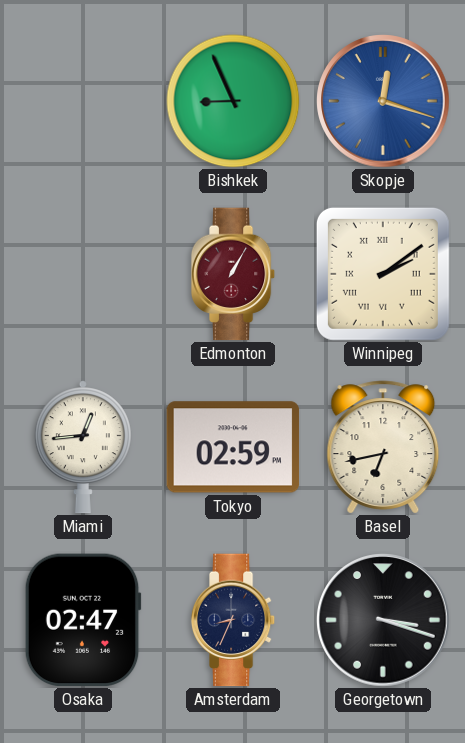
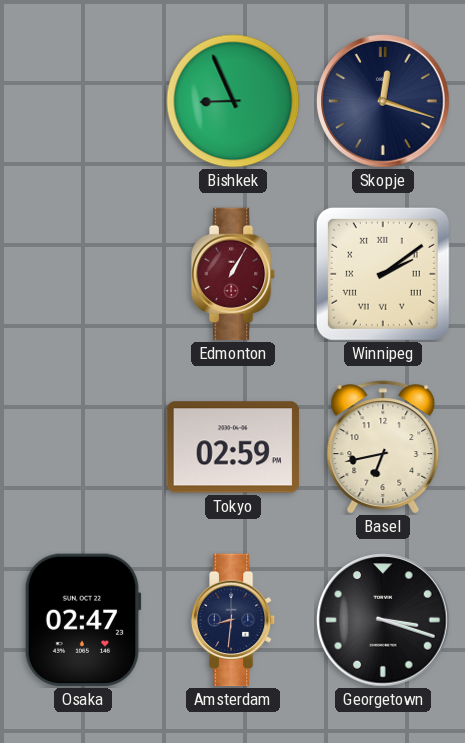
Skopje dial: blue -> navy
Miami: 12:44 -> none
Amsterdam: 8:34 -> 8:31
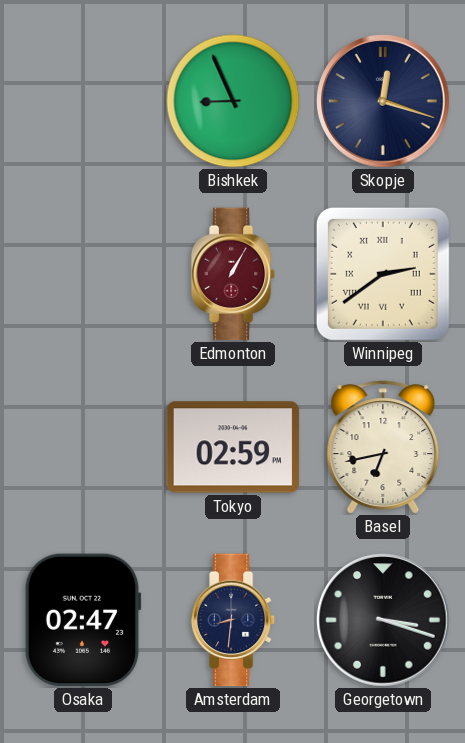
Winnipeg: 2:09 -> 2:39
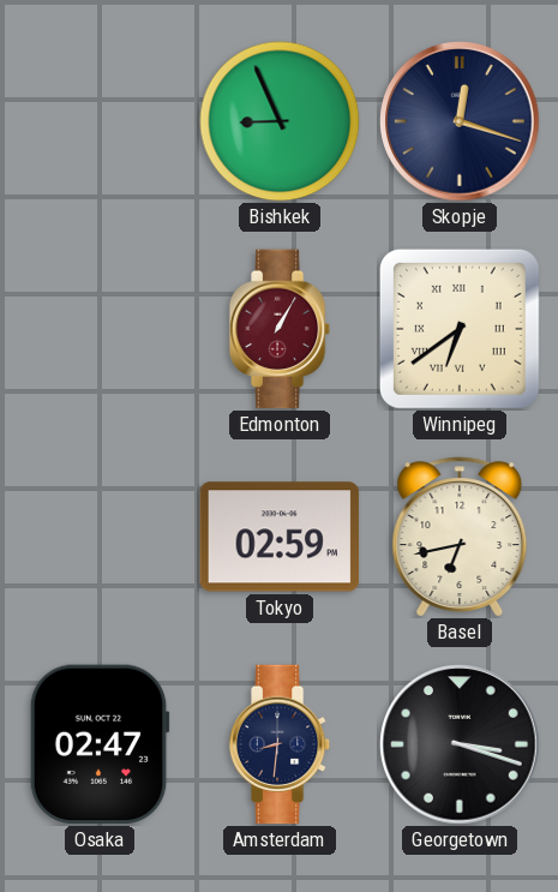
Winnipeg: 2:39 -> 6:39
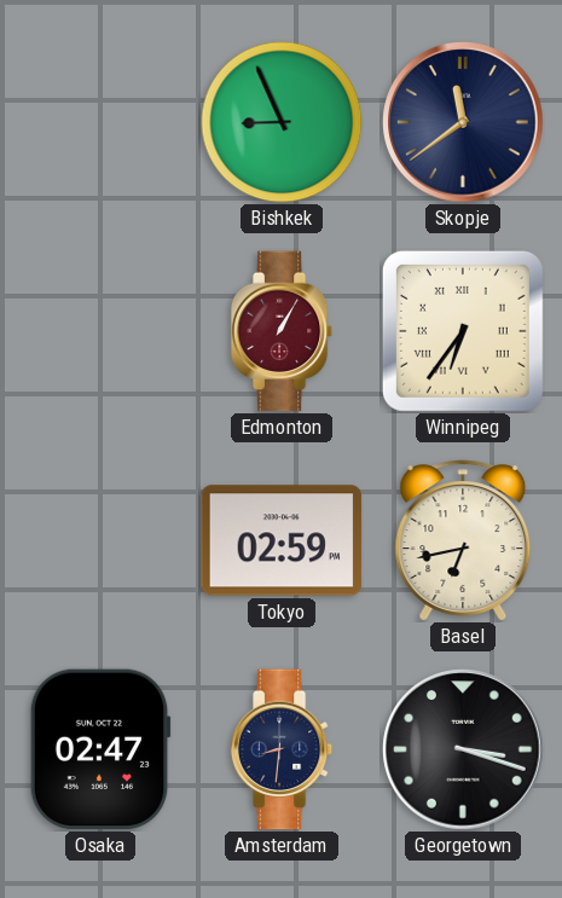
Skopje: 12:18 -> 11:39
Winnipeg: 6:39 -> 6:36
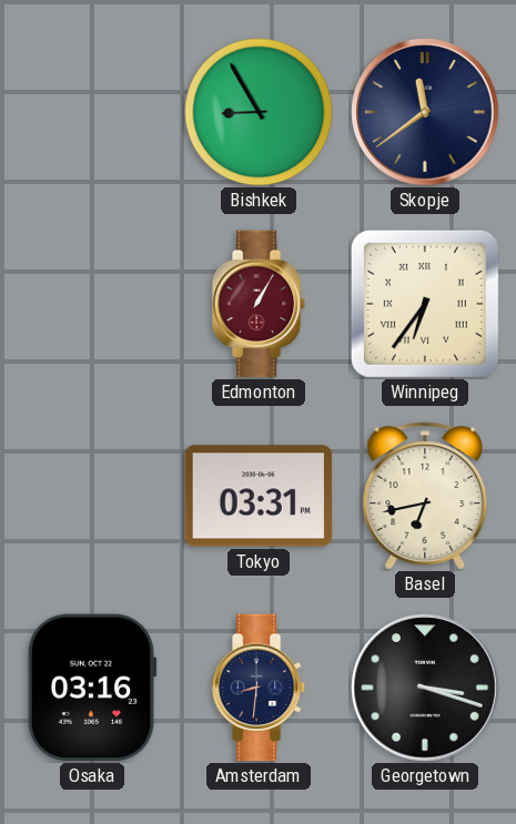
Bishkek: 8:56 -> 8:55
Tokyo: 02:59 -> 03:31
Osaka: 02:47 -> 03:16
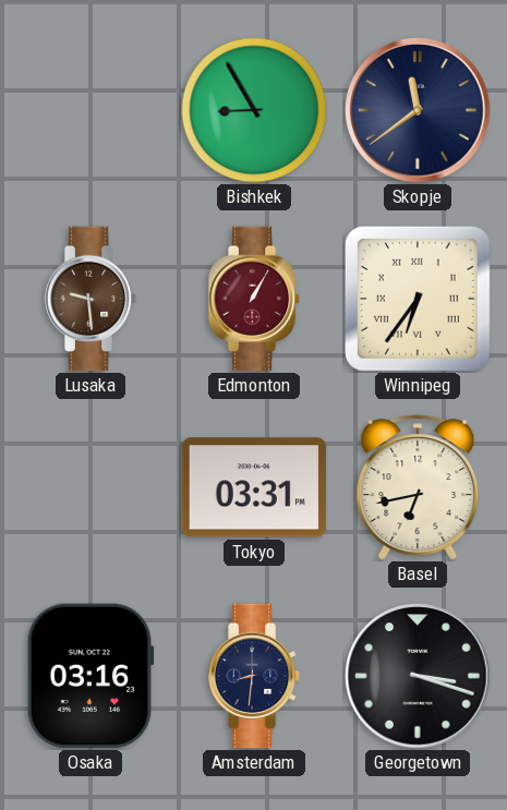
Lusaka: none -> 9:29
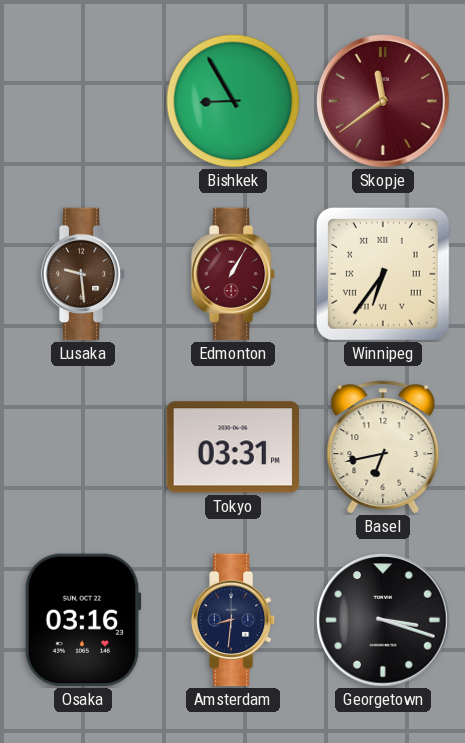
Skopje dial: navy -> burgundy
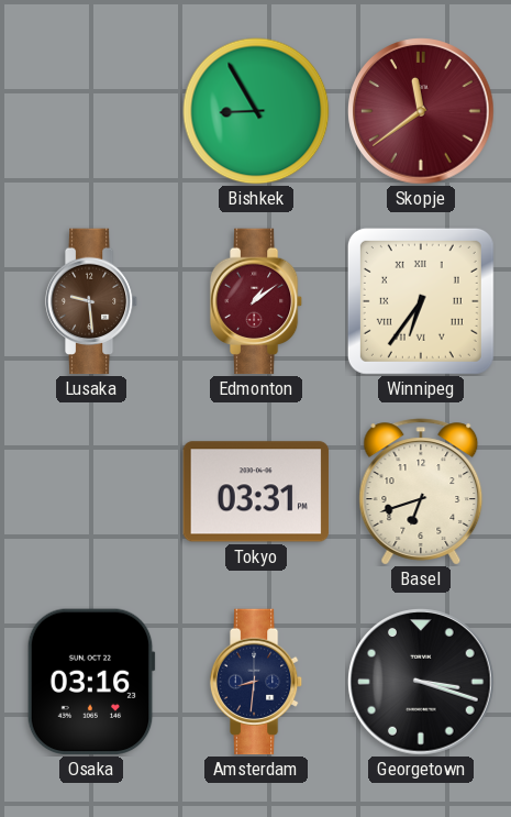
Edmonton: 1:05 -> 1:09
Basel: 6:43 -> 6:42
